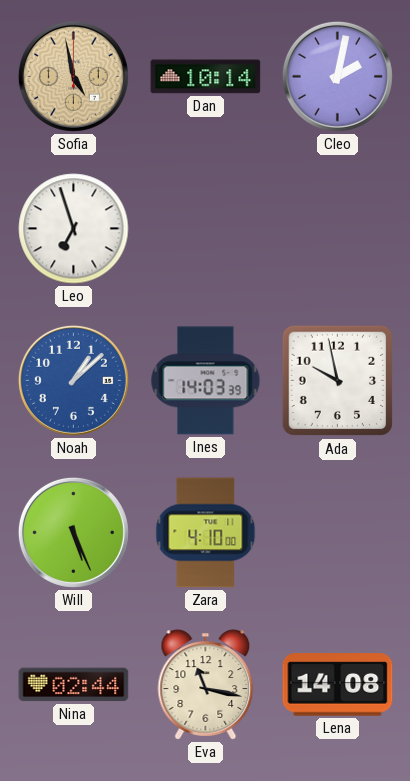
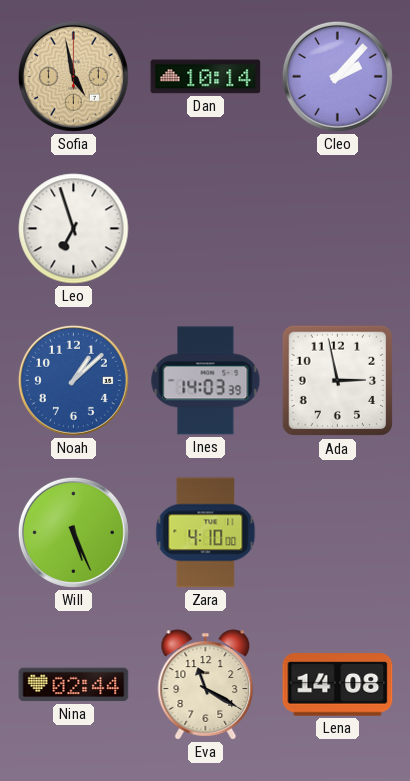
Cleo: 2:02 -> 2:07
Ada: 9:58 -> 2:58
Eva: 11:17 -> 11:20
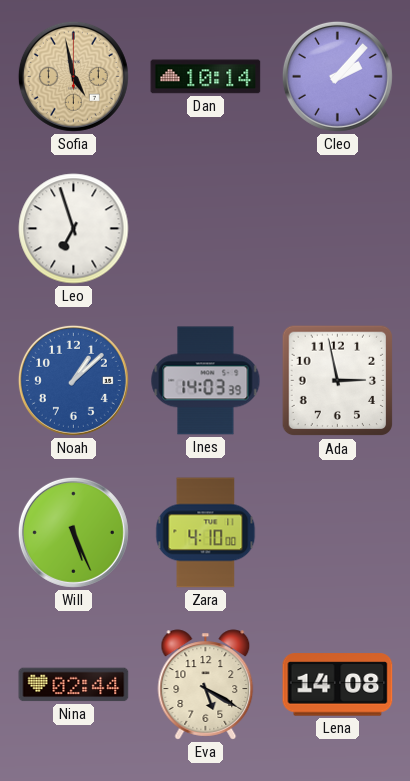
Eva: 11:20 -> 5:20
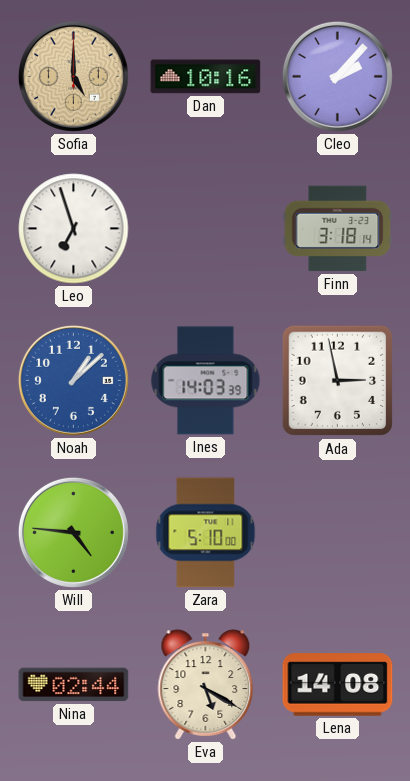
Sofia: 4:58 -> 5:00
Dan: 10:14 -> 10:16
Finn: none -> 3:18
Will: 5:26 -> 4:46
Zara: 4:10 -> 5:10
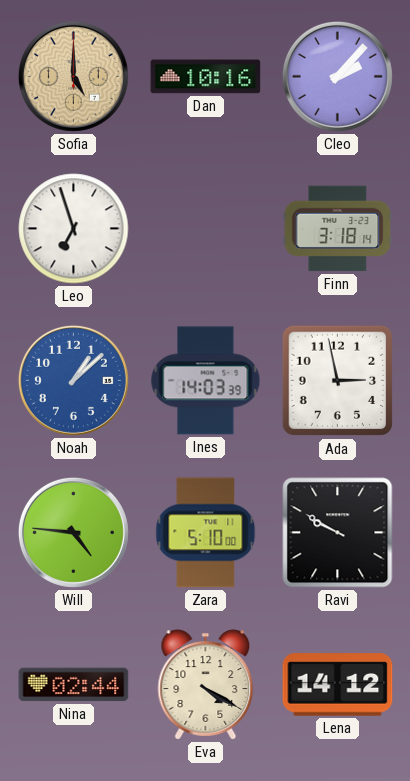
Ravi: none -> 9:50
Eva: 5:20 -> 4:20
Lena: 14:08 -> 14:12
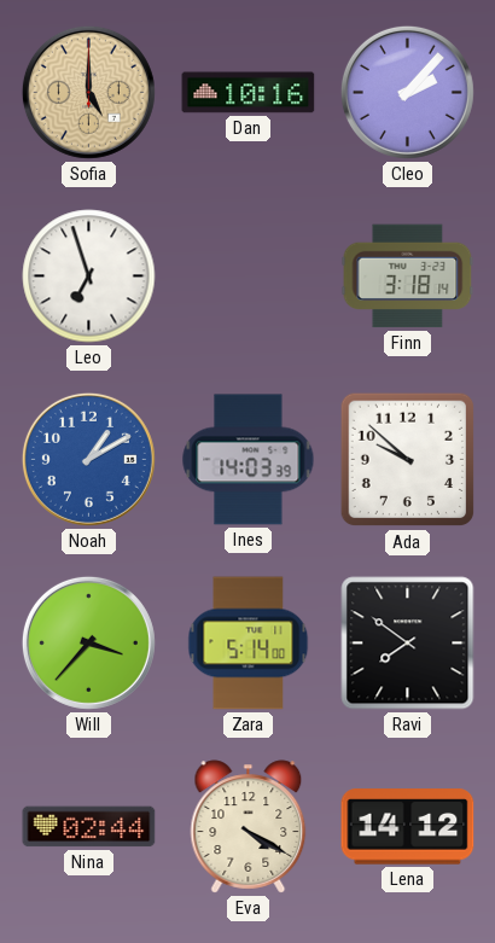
Noah: 1:08 -> 1:10
Ada: 2:58 -> 9:52
Will: 4:46 -> 3:37
Zara: 5:10 -> 5:14
Ravi: 9:50 -> 7:51
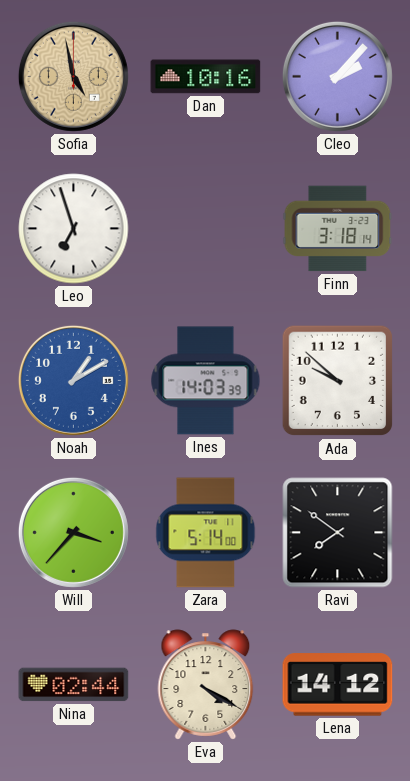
Sofia: 5:00 -> 4:58
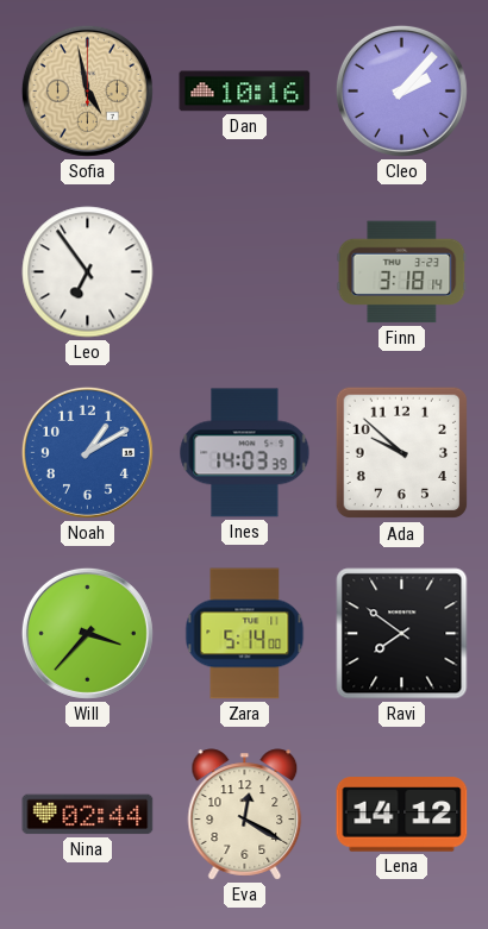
Leo: 6:57 -> 6:54
Eva: 4:20 -> 12:20
